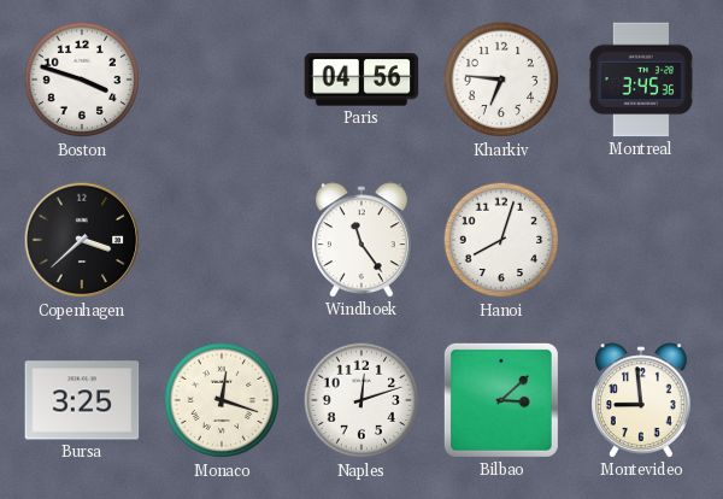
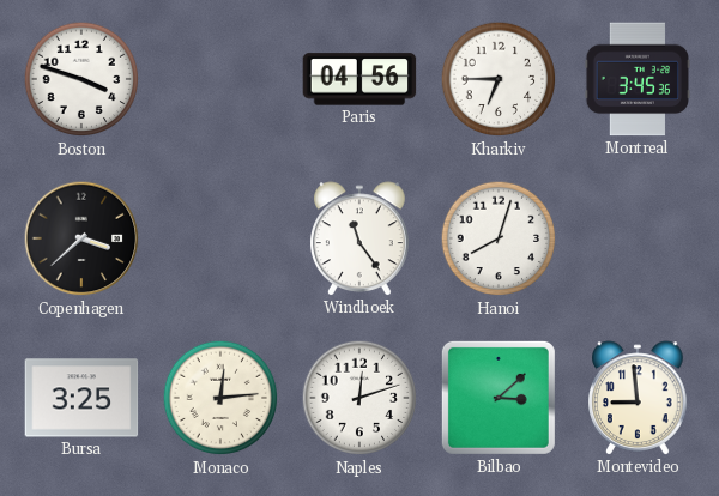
Kharkiv: 6:46 -> 6:45
Monaco: 12:18 -> 12:14
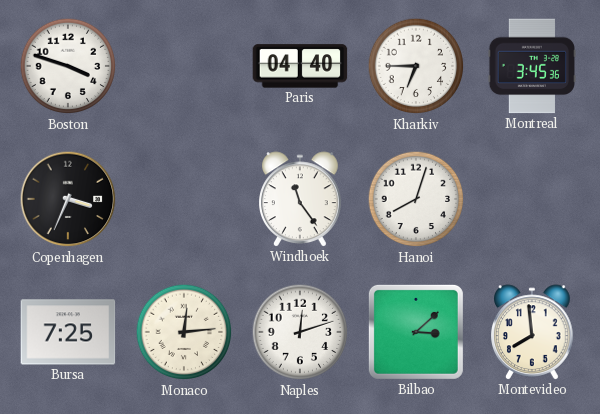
Paris: 04:56 -> 04:40
Copenhagen: 3:38 -> 3:34
Bursa: 3:25 -> 7:25
Montevideo: 8:59 -> 7:59
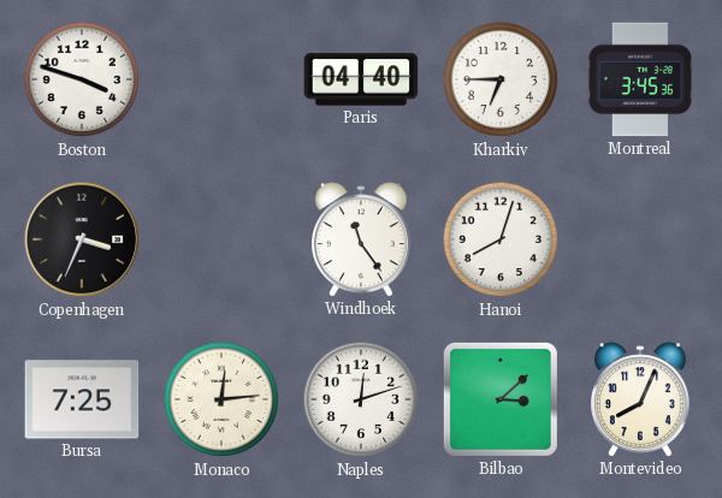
Montevideo: 7:59 -> 8:04
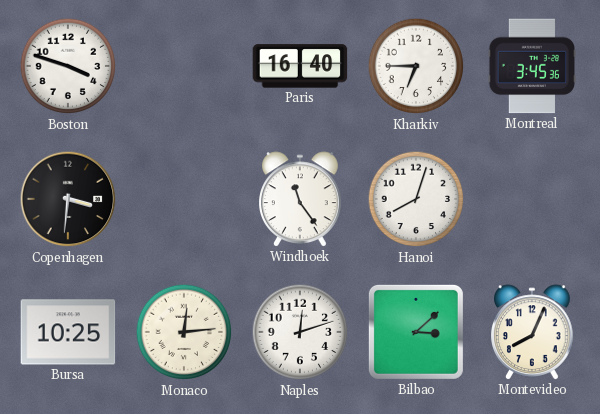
Paris: 04:40 -> 16:40
Copenhagen: 3:34 -> 3:31
Bursa: 7:25 -> 10:25
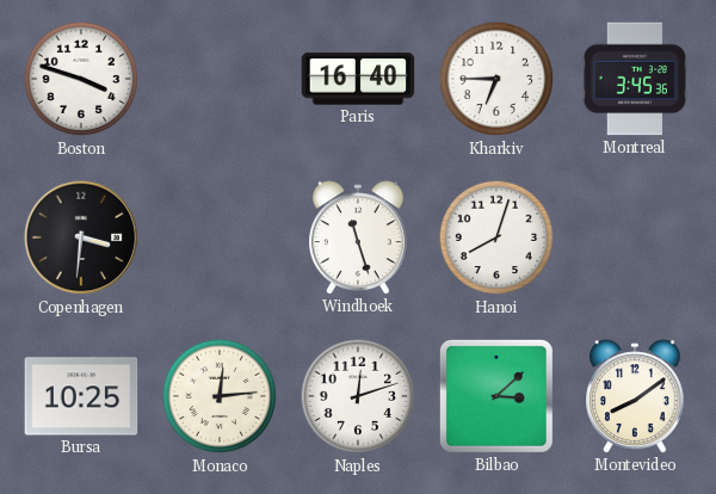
Windhoek: 11:24 -> 11:27
Montevideo: 8:04 -> 8:09
